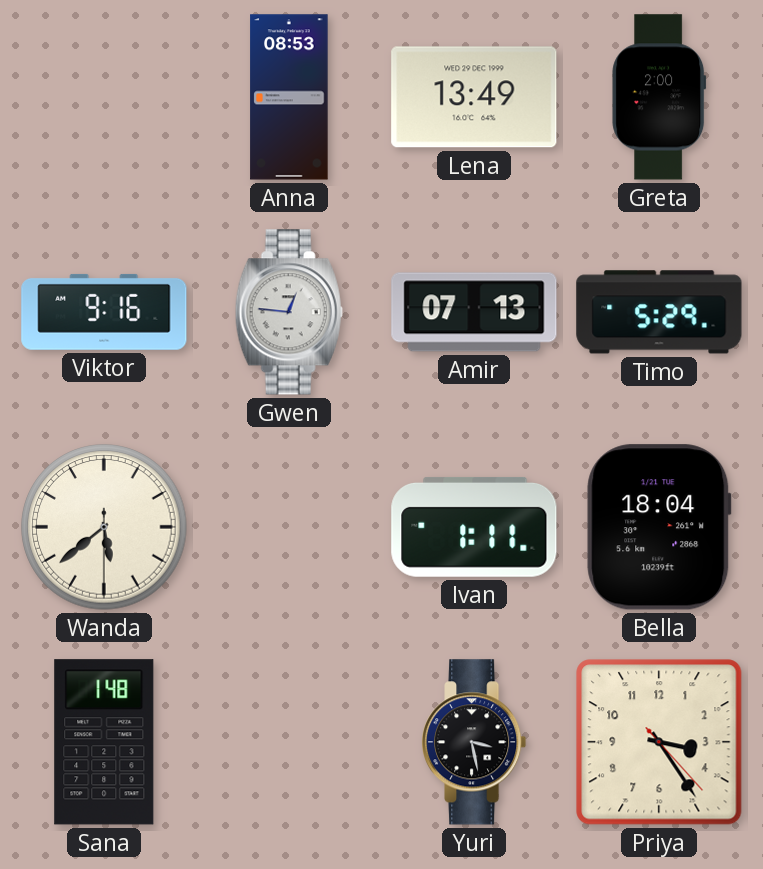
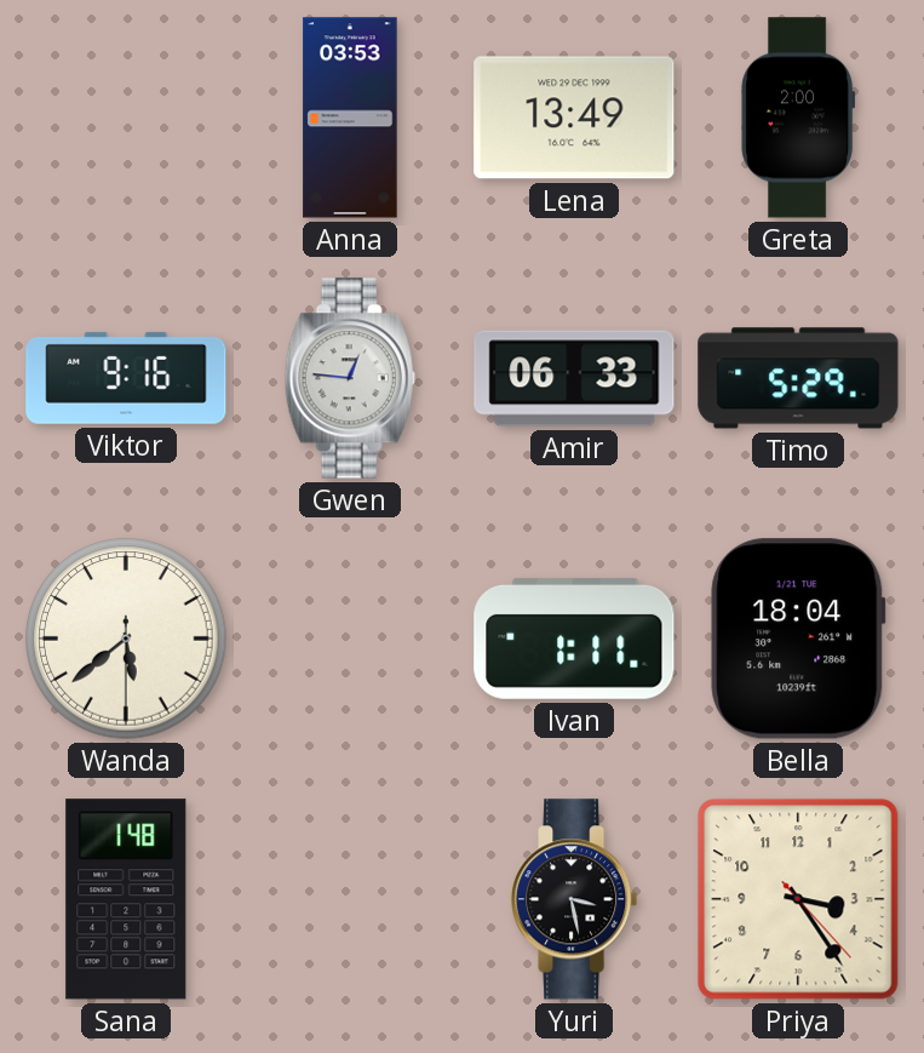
Anna: 08:53 -> 03:53
Amir: 07:13 -> 06:33
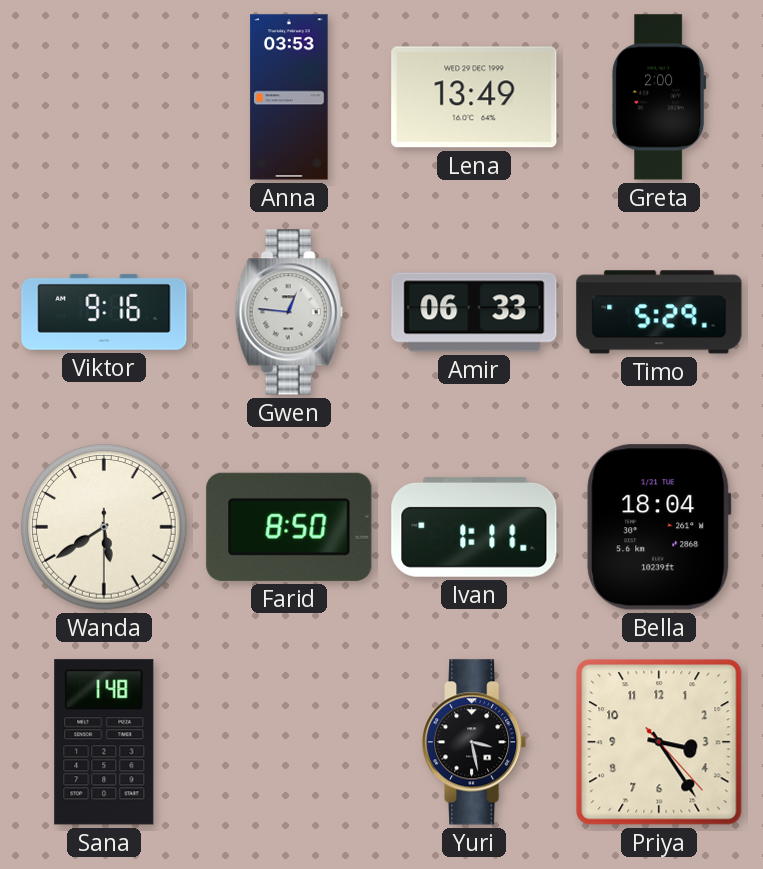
Wanda: 5:38 -> 5:39
Farid: none -> 8:50
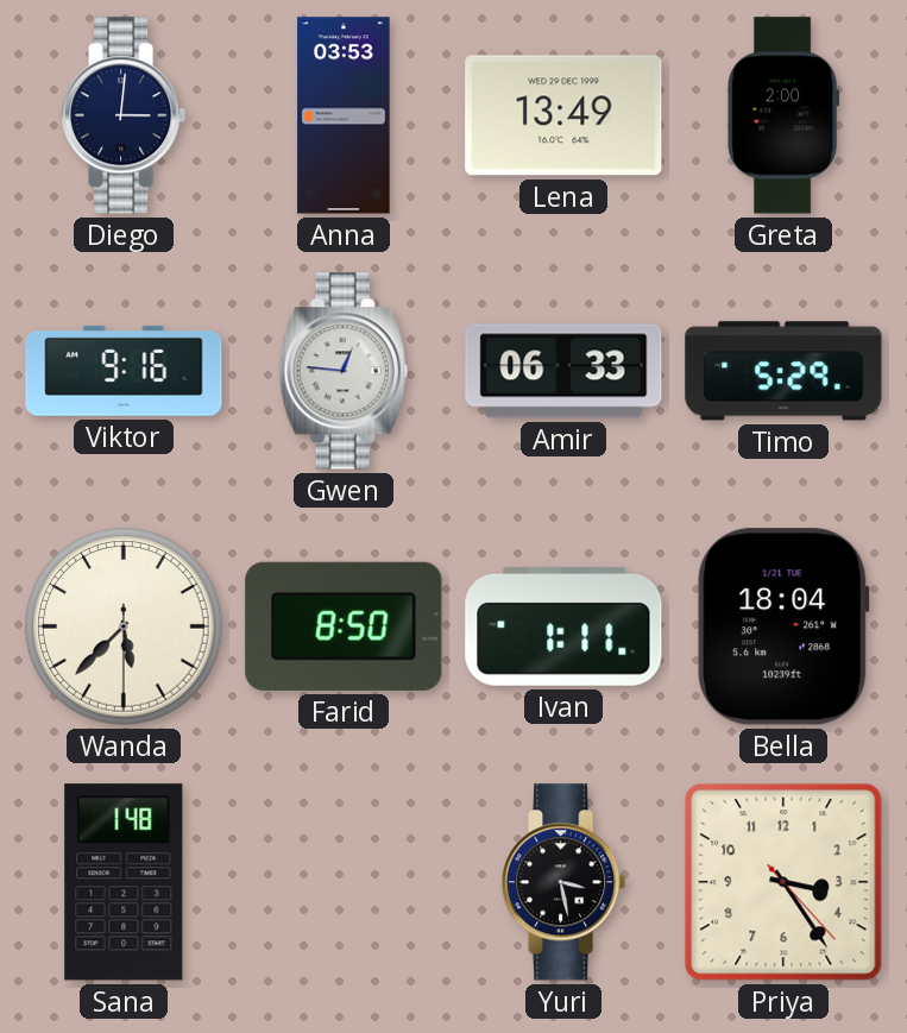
Diego: none -> 3:01
Wanda: 5:39 -> 5:37
